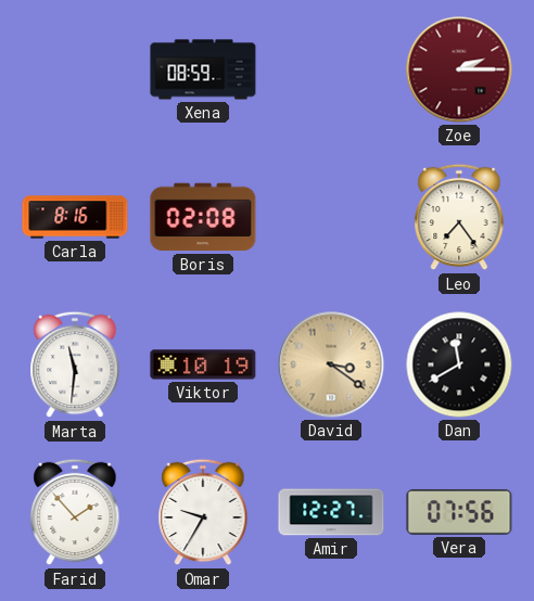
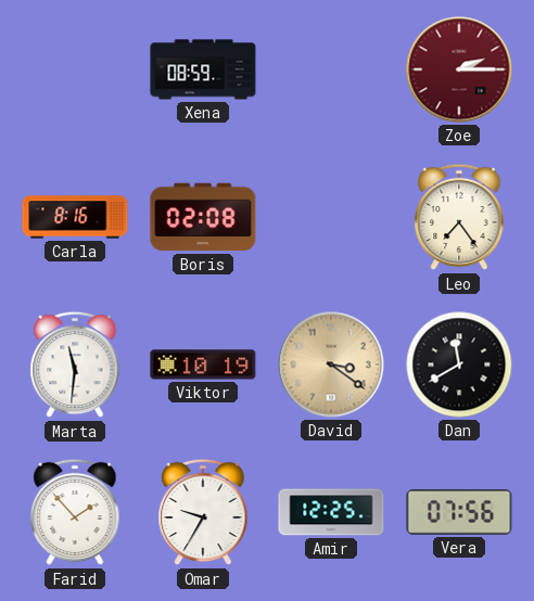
Amir: 12:27 -> 12:25
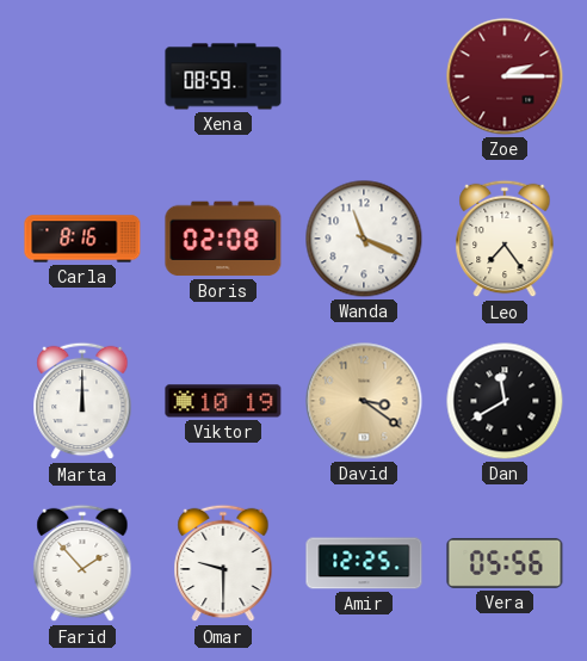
Wanda: none -> 11:19
Marta: 11:31 -> 12:00
Omar: 9:35 -> 9:30
Vera: 07:56 -> 05:56
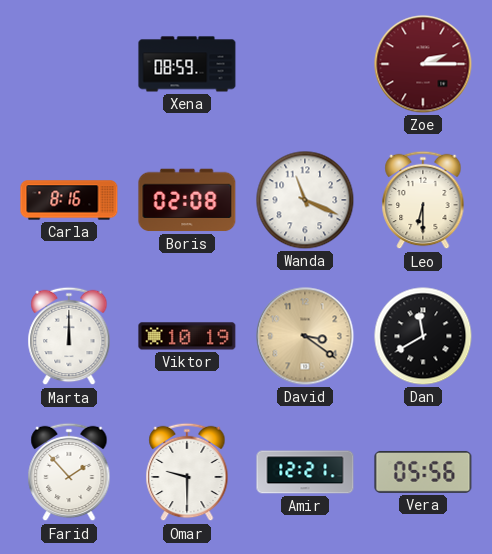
Leo: 7:24 -> 6:30
Amir: 12:25 -> 12:21
